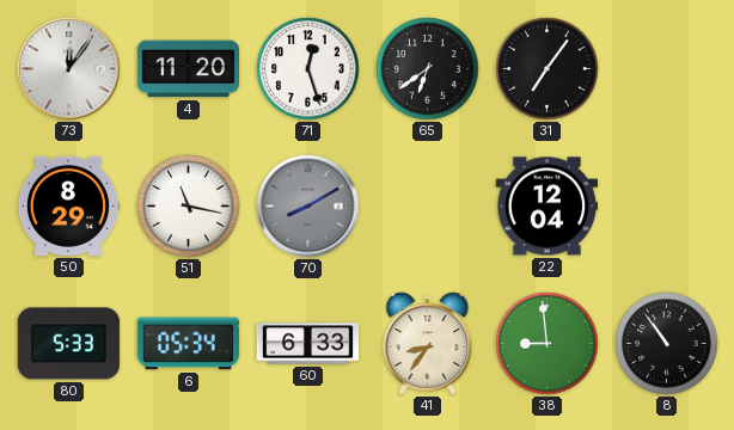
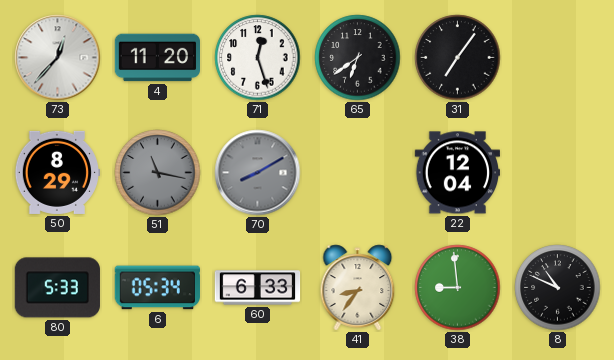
73: 12:06 -> 12:37
51 dial: white -> grey
8: 10:54 -> 10:49
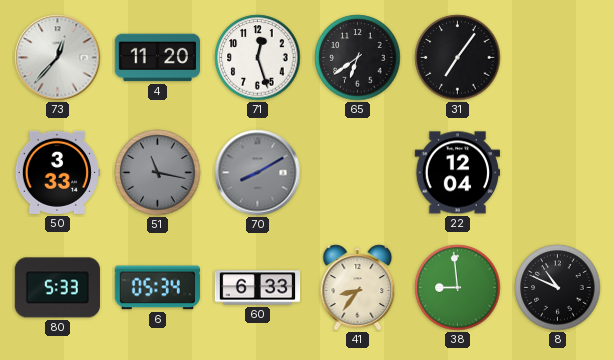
50: 8:29 -> 3:33
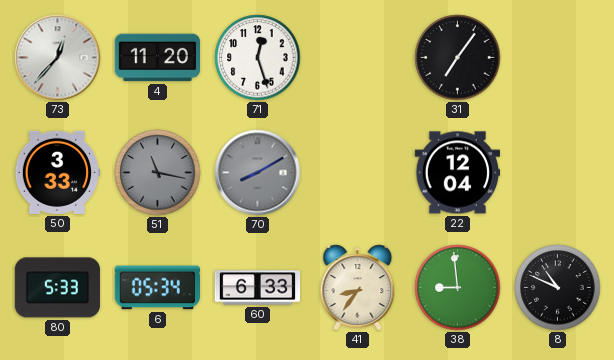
65: 6:39 -> none
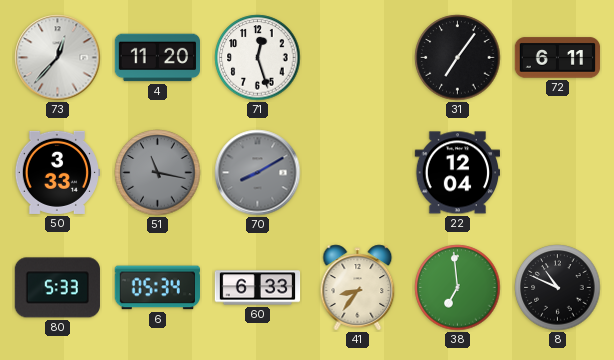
72: none -> 6:11
38: 8:59 -> 6:59
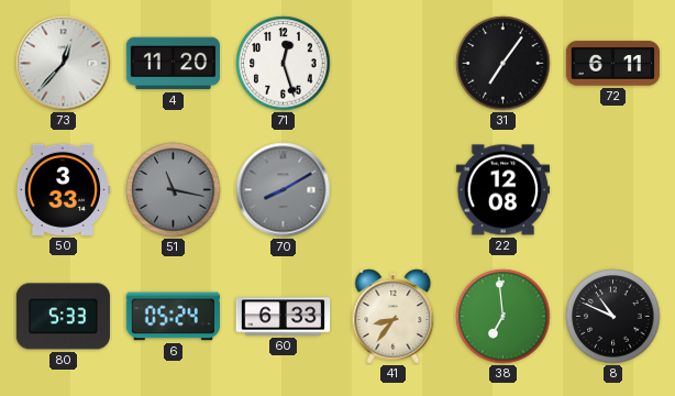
22: 12:04 -> 12:08
6: 05:34 -> 05:24
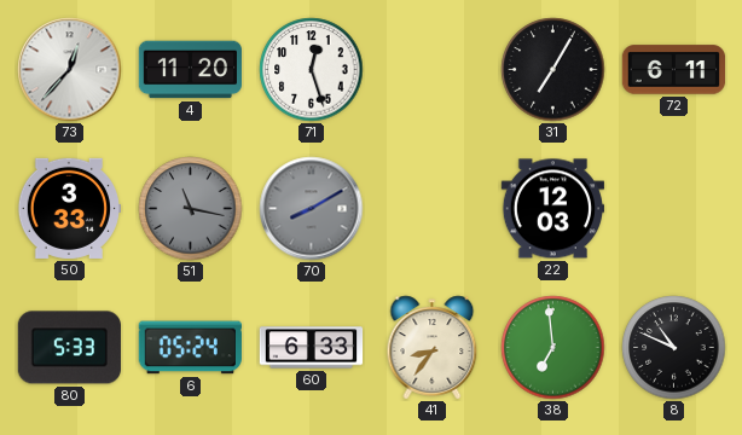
31: 7:06 -> 7:05
22: 12:08 -> 12:03
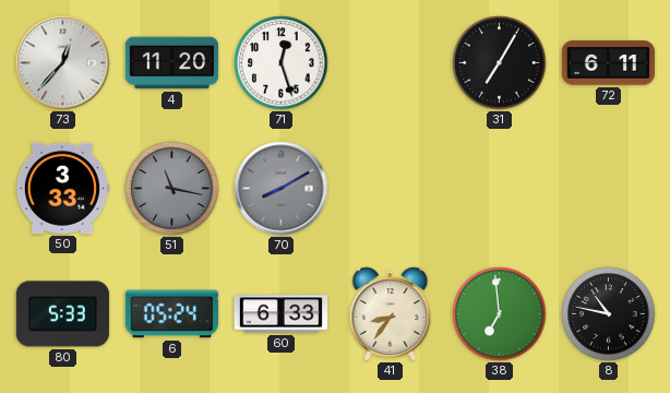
22: 12:03 -> none
8: 10:49 -> 10:47
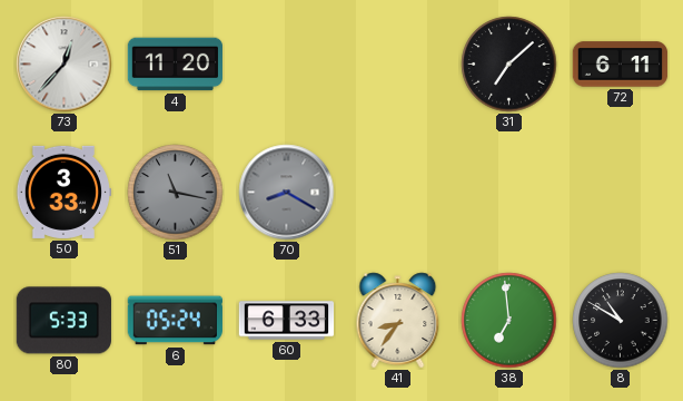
71: 12:27 -> none
31: 7:05 -> 7:08
70: 8:10 -> 8:20
8: 10:47 -> 10:50
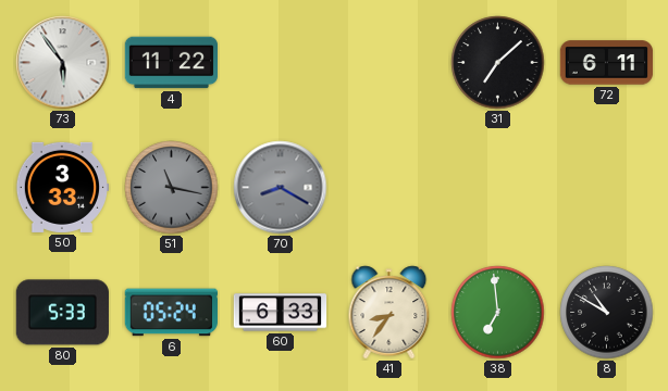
73: 12:37 -> 5:54
4: 11:20 -> 11:22
